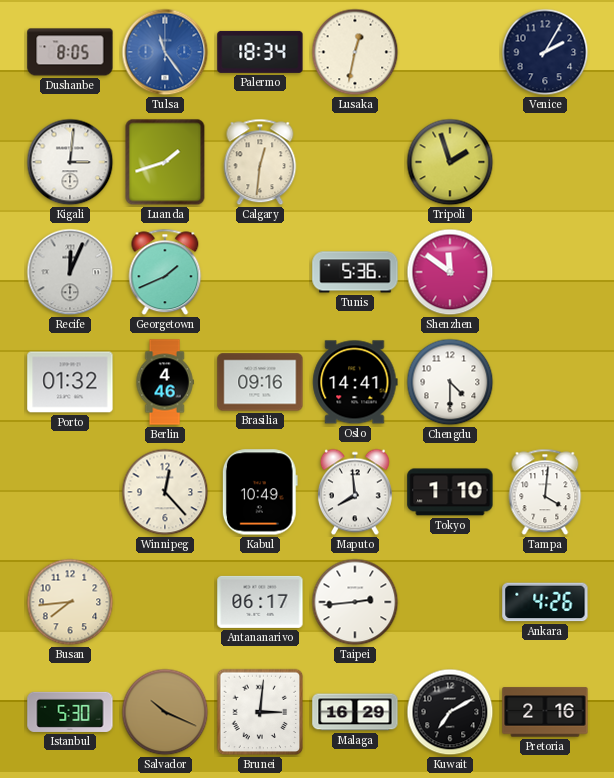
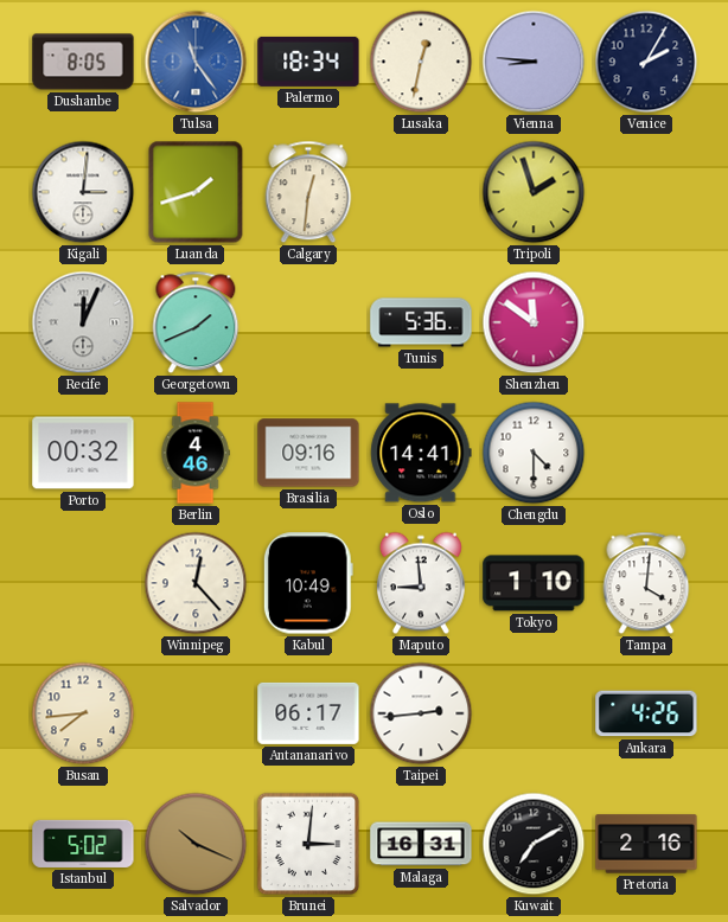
Vienna: none -> 8:46
Porto: 01:32 -> 00:32
Maputo: 7:59 -> 8:59
Istanbul: 5:30 -> 5:02
Malaga: 16:29 -> 16:31
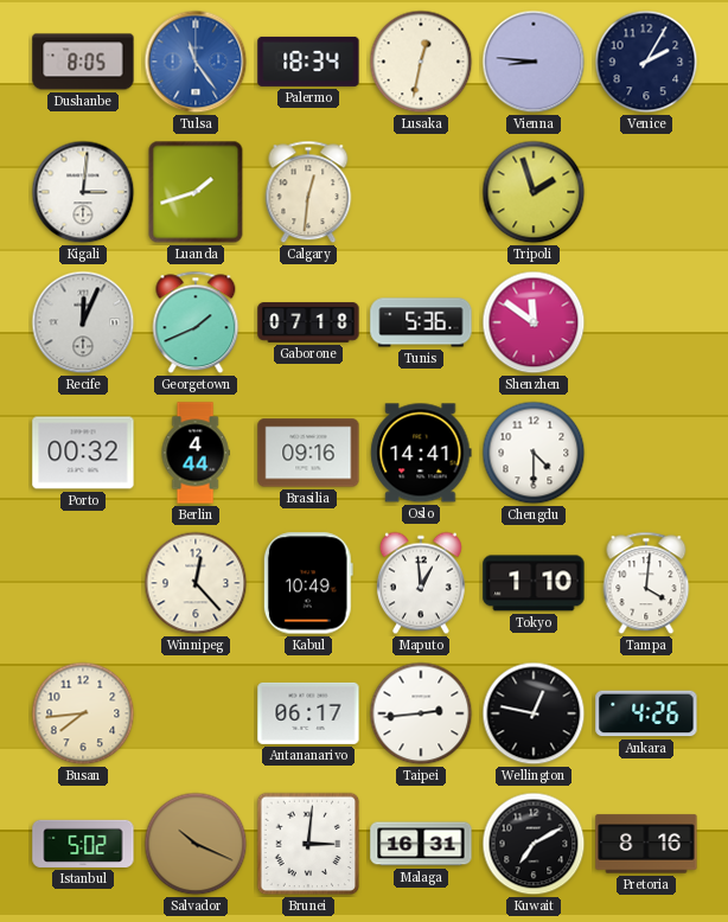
Gaborone: none -> 07:18
Berlin: 4:46 -> 4:44
Maputo: 8:59 -> 12:59
Wellington: none -> 12:47
Pretoria: 2:16 -> 8:16
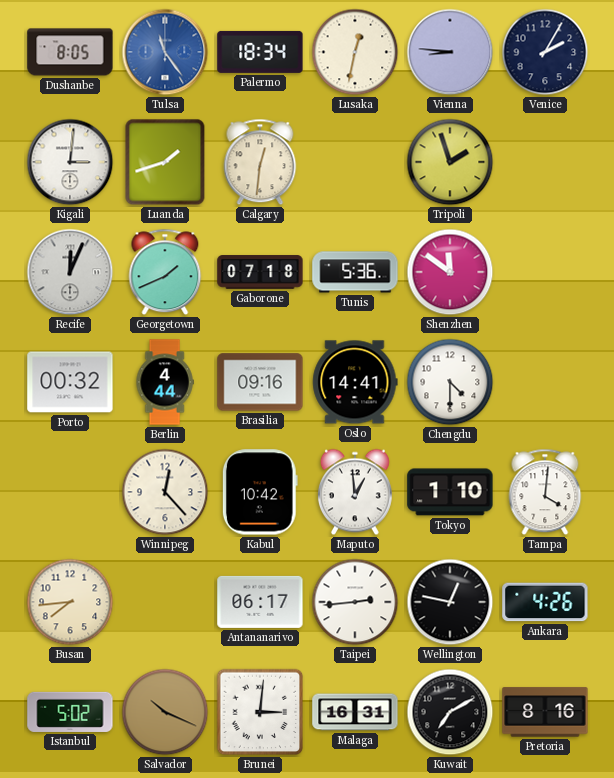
Kabul: 10:49 -> 10:42
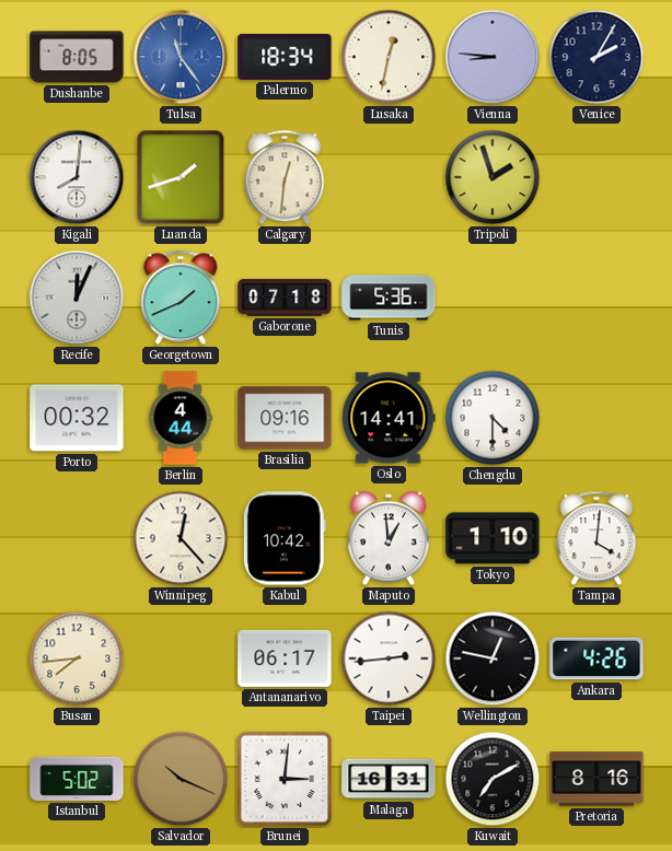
Kigali: 3:01 -> 8:01
Shenzhen: 11:51 -> none
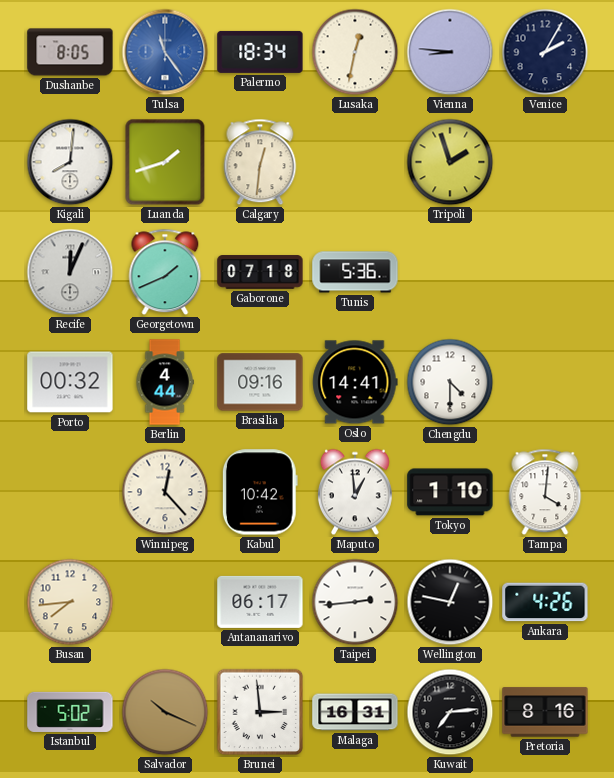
Brunei: 3:01 -> 2:59
Kuwait: 7:10 -> 7:14
